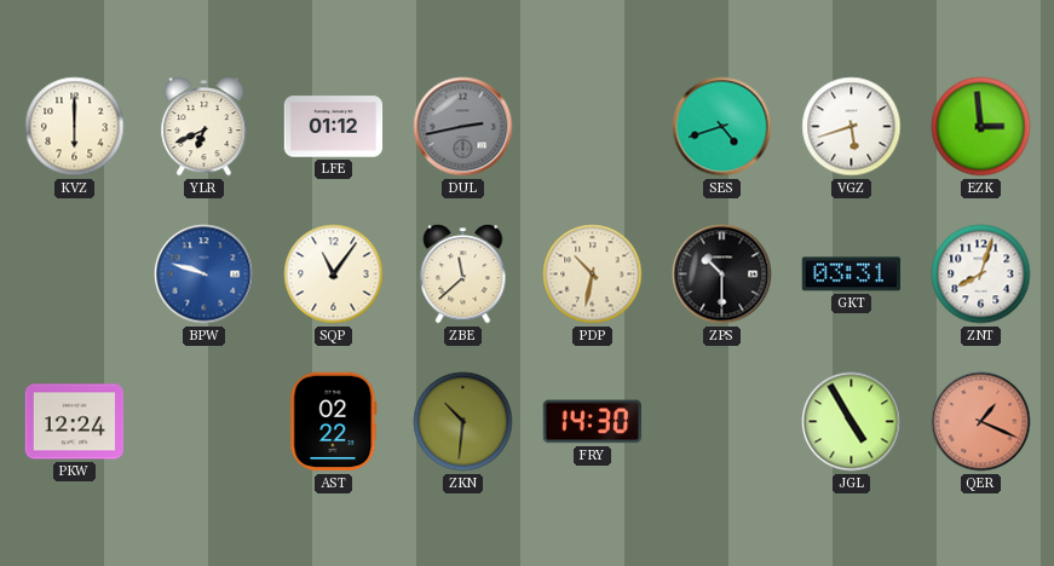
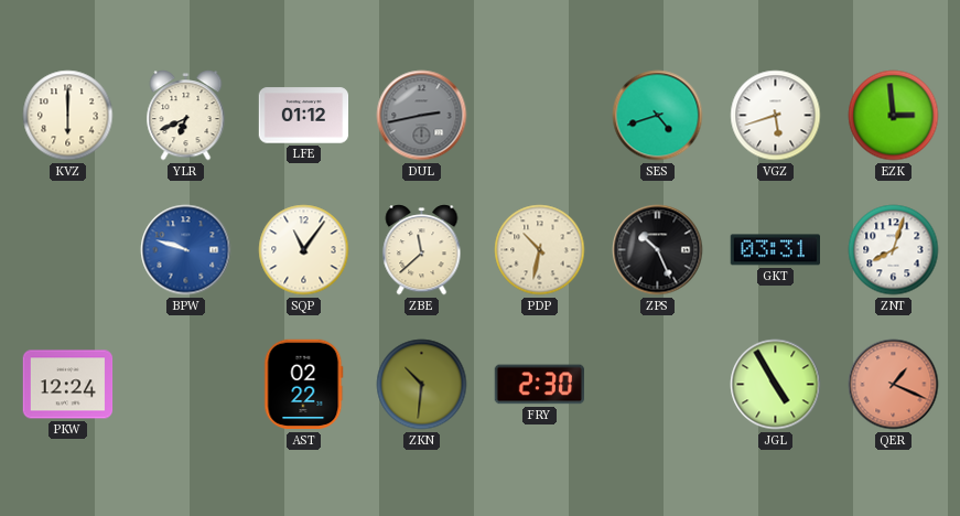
ZPS: 10:30 -> 10:26
FRY: 14:30 -> 2:30
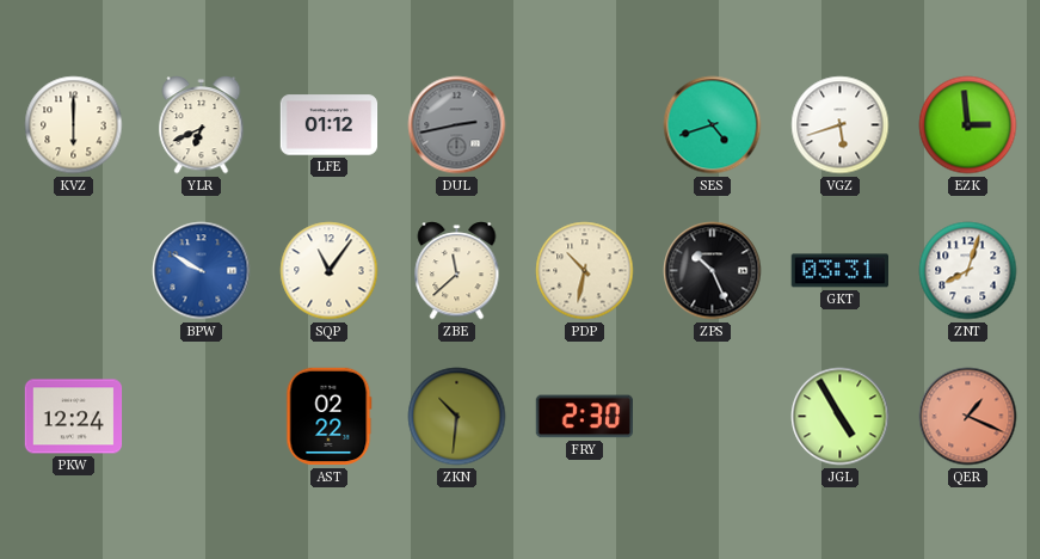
BPW: 9:48 -> 9:50
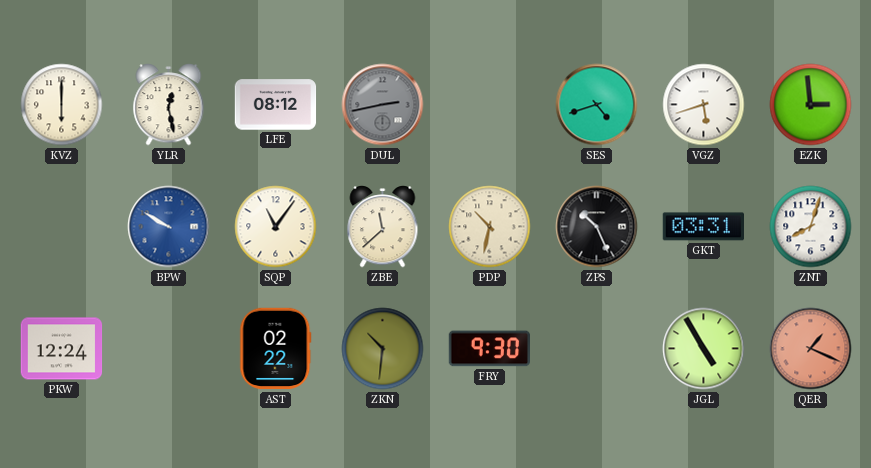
YLR: 6:41 -> 12:28
LFE: 01:12 -> 08:12
FRY: 2:30 -> 9:30
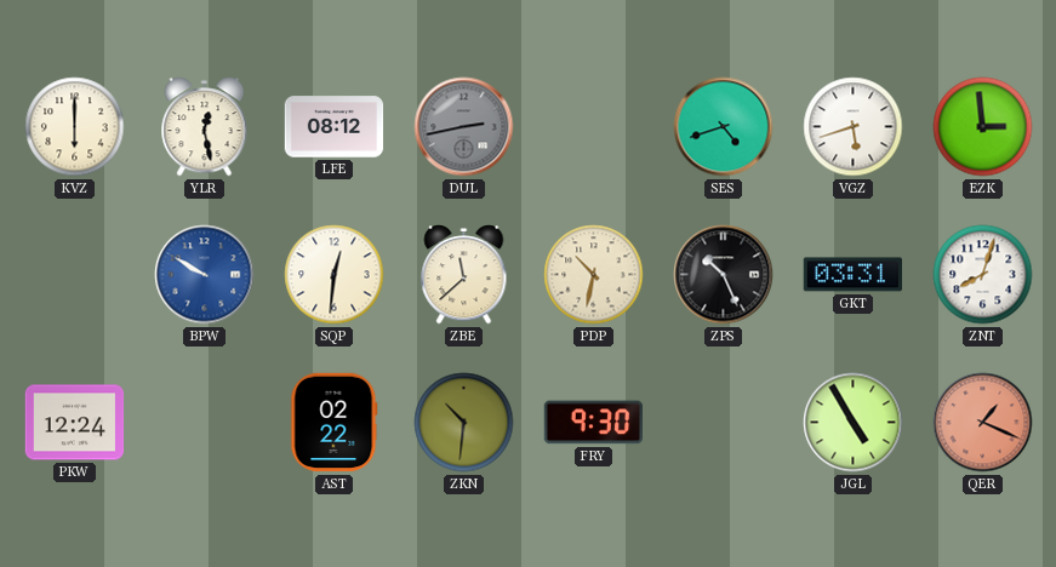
SQP: 11:06 -> 12:31
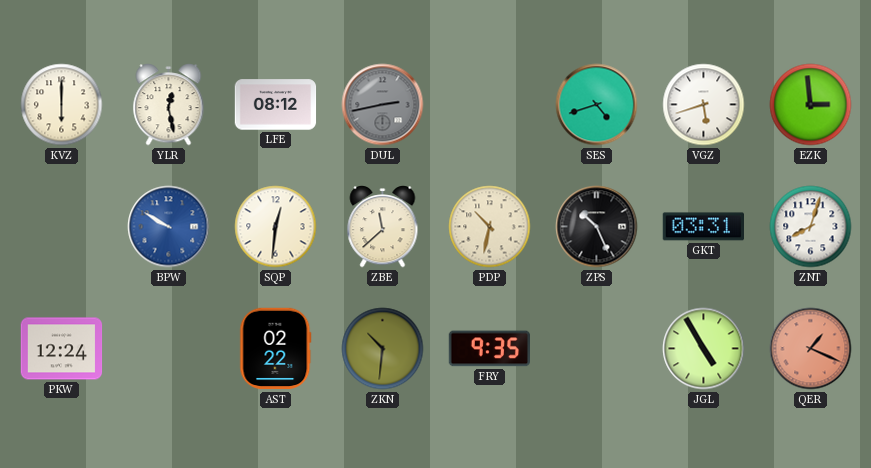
FRY: 9:30 -> 9:35
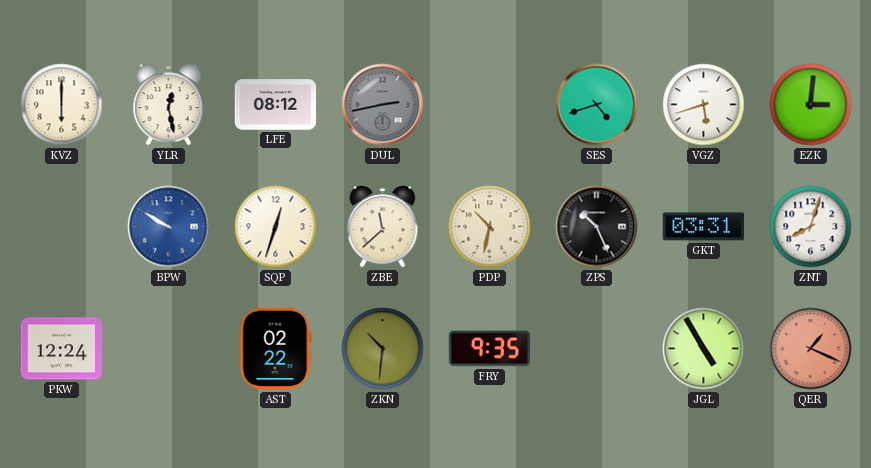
EZK: 2:59 -> 3:01
SQP: 12:31 -> 12:33
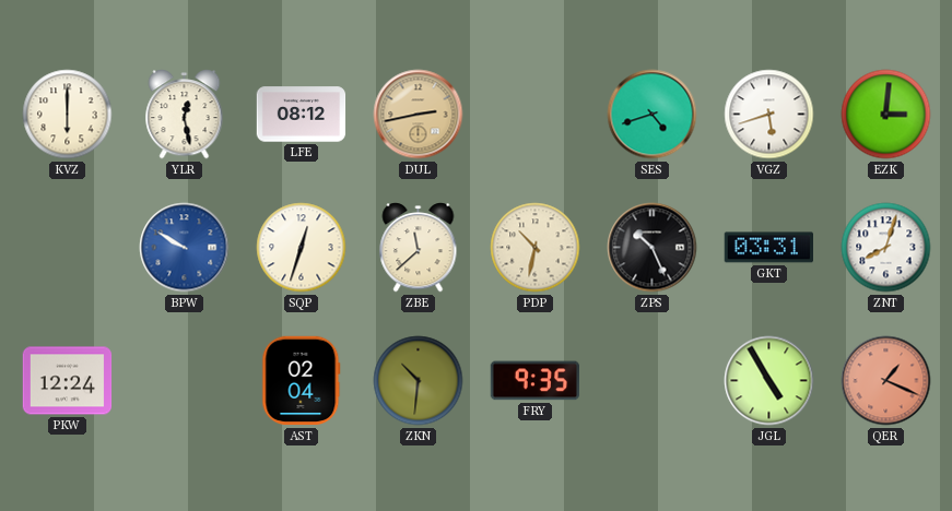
DUL dial: grey -> champagne
AST: 02:22 -> 02:04
